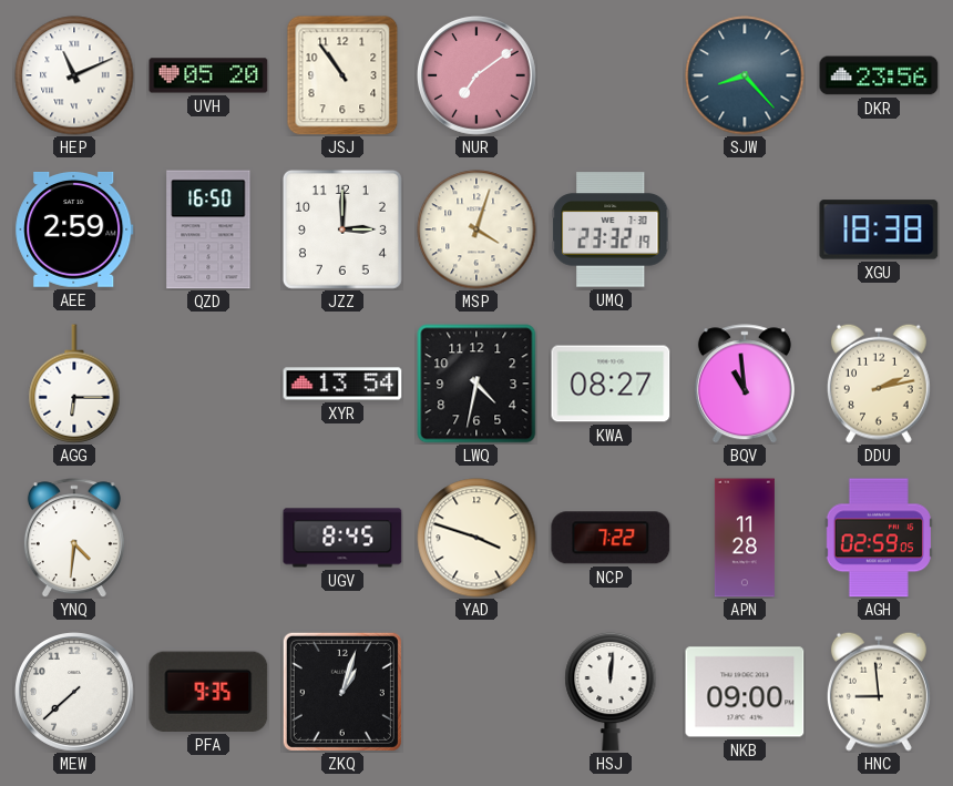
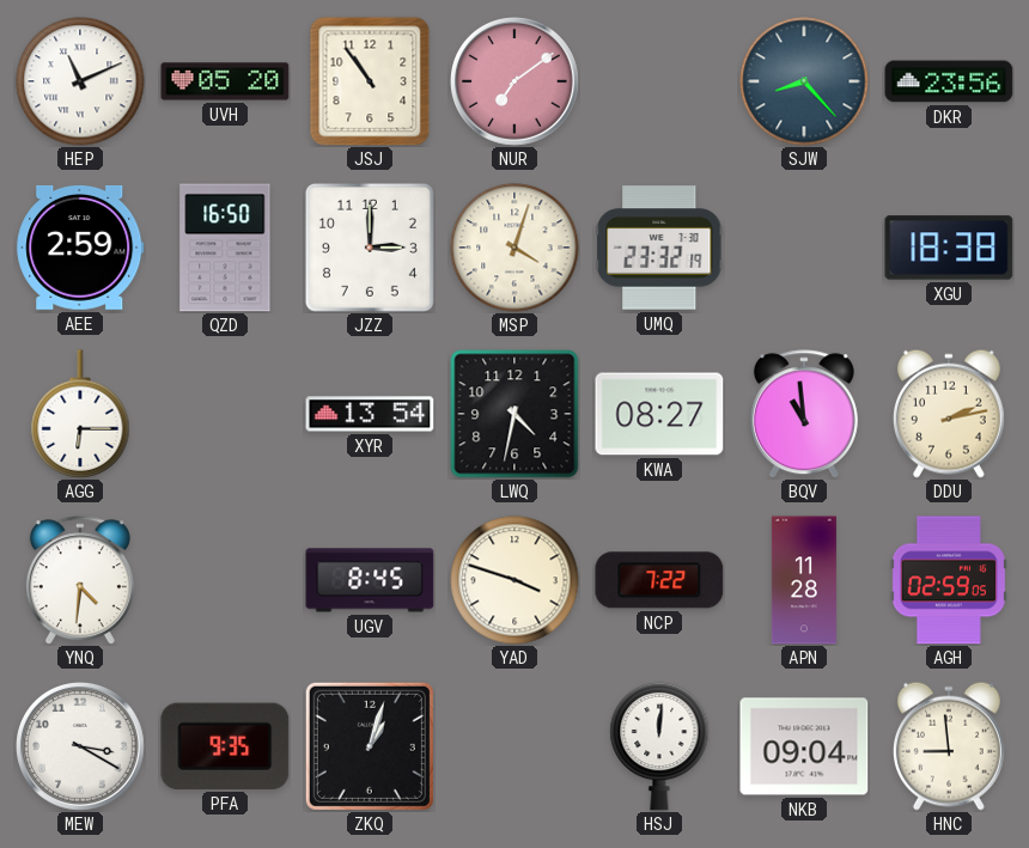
MEW: 7:38 -> 3:20
NKB: 09:00 -> 09:04
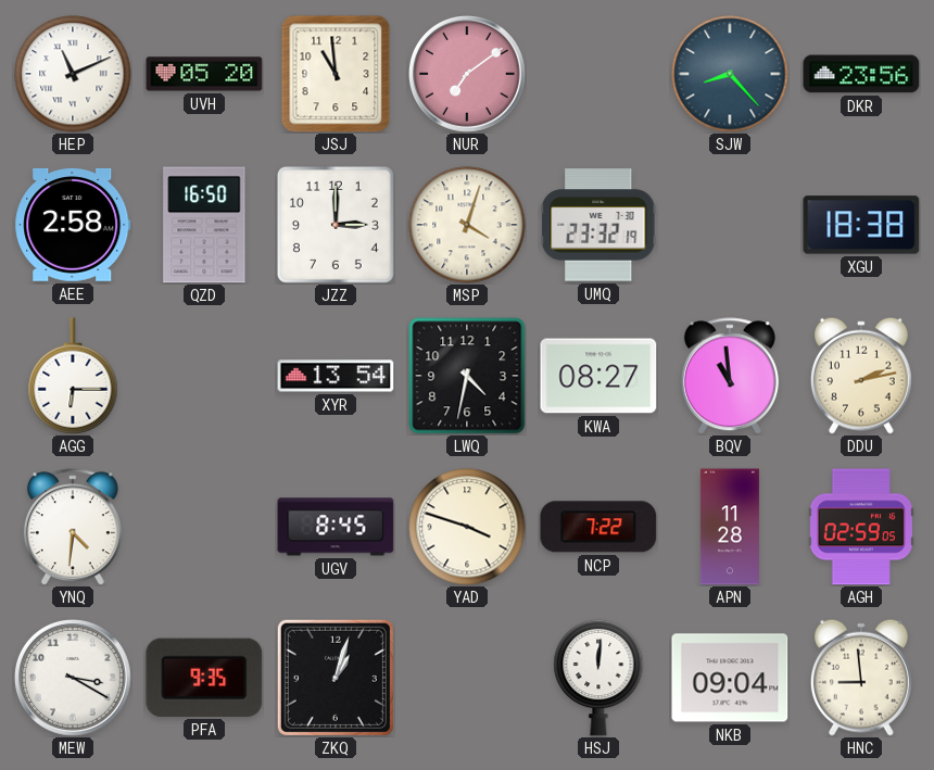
JSJ: 10:54 -> 10:59
AEE: 2:59 -> 2:58
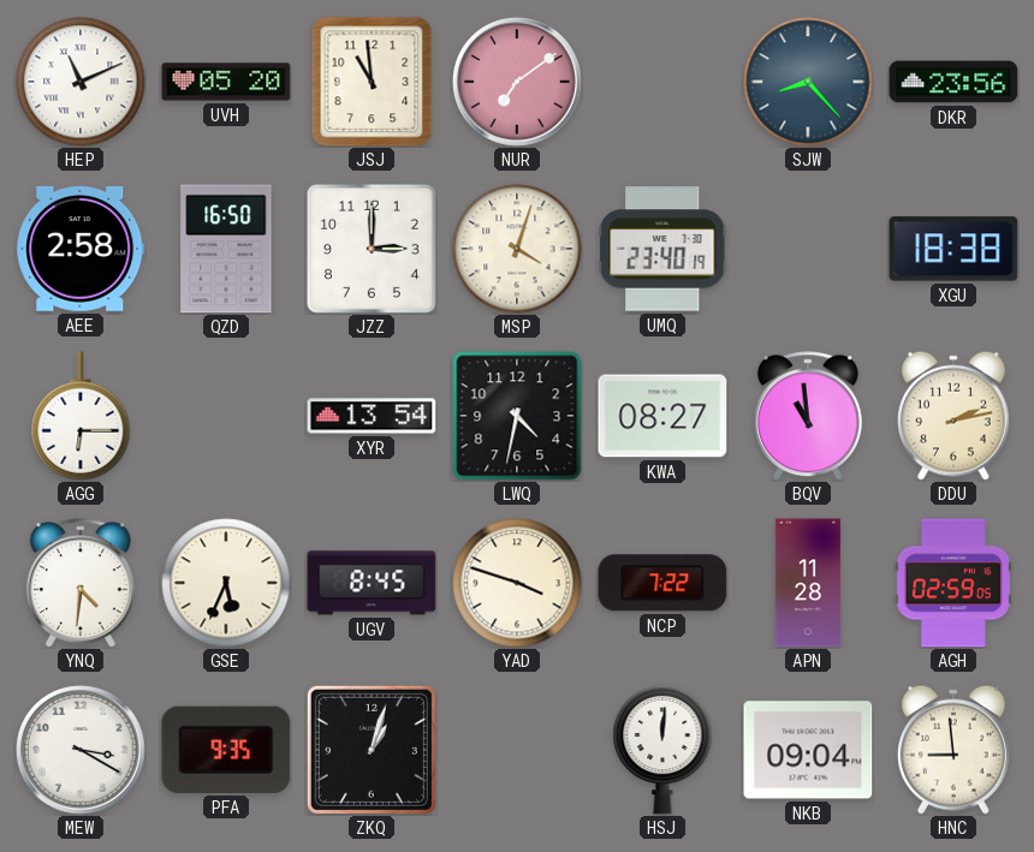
UMQ: 23:32 -> 23:40
GSE: none -> 5:34
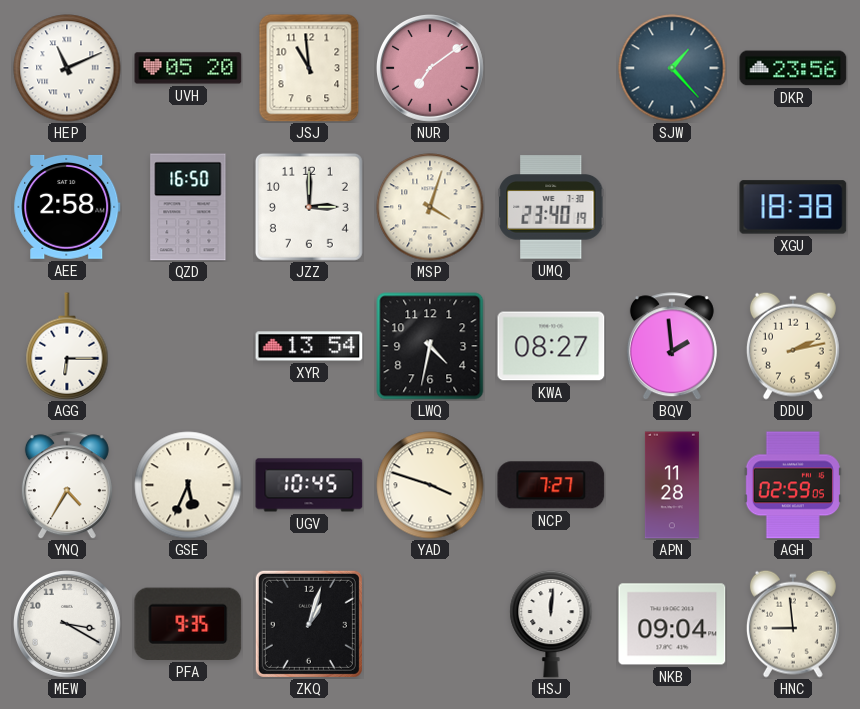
SJW: 8:23 -> 1:23
BQV: 10:59 -> 1:59
YNQ: 4:31 -> 4:35
UGV: 8:45 -> 10:45
NCP: 7:22 -> 7:27
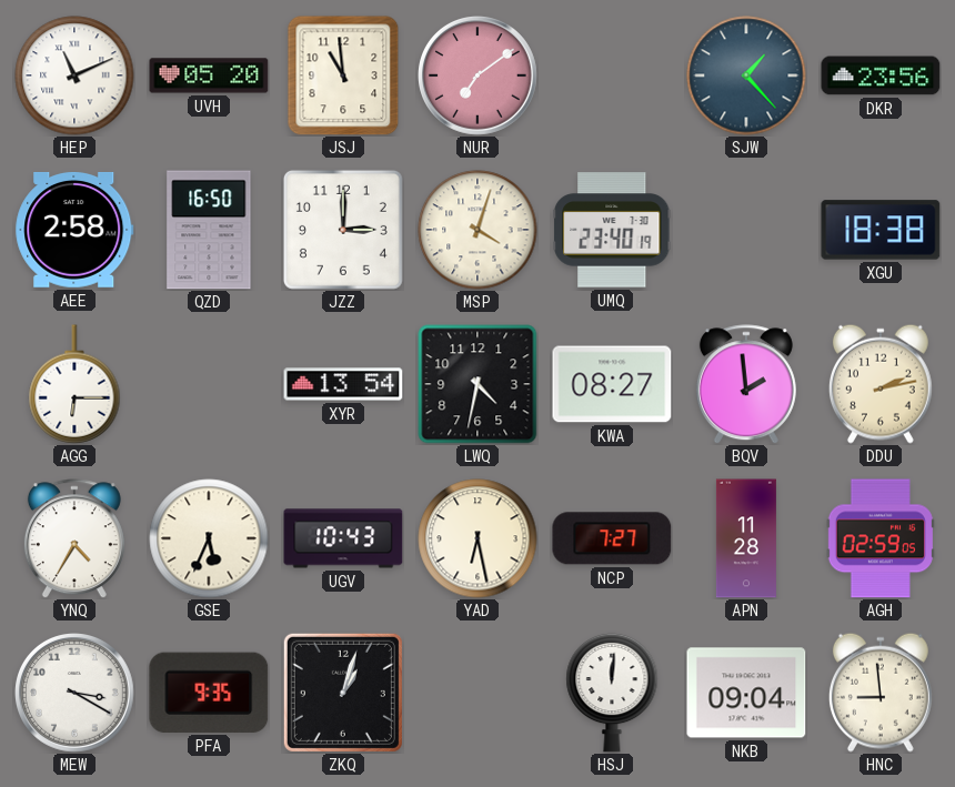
UGV: 10:45 -> 10:43
YAD: 3:48 -> 6:28
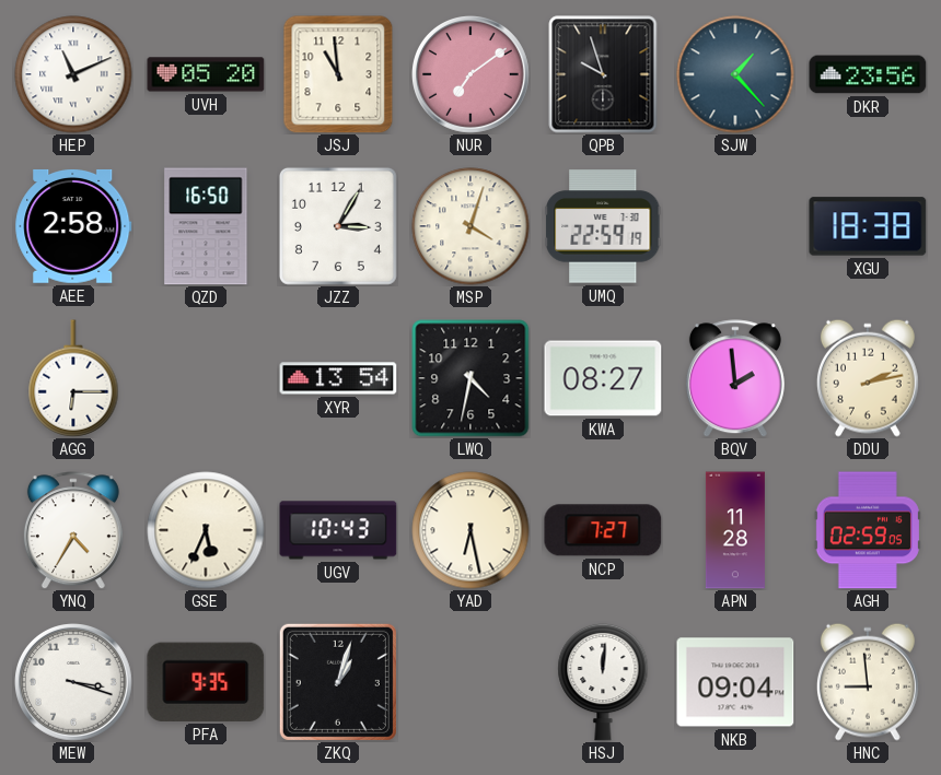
QPB: none -> 9:57
JZZ: 3:00 -> 3:05
UMQ: 23:40 -> 22:59
MEW: 3:20 -> 3:18
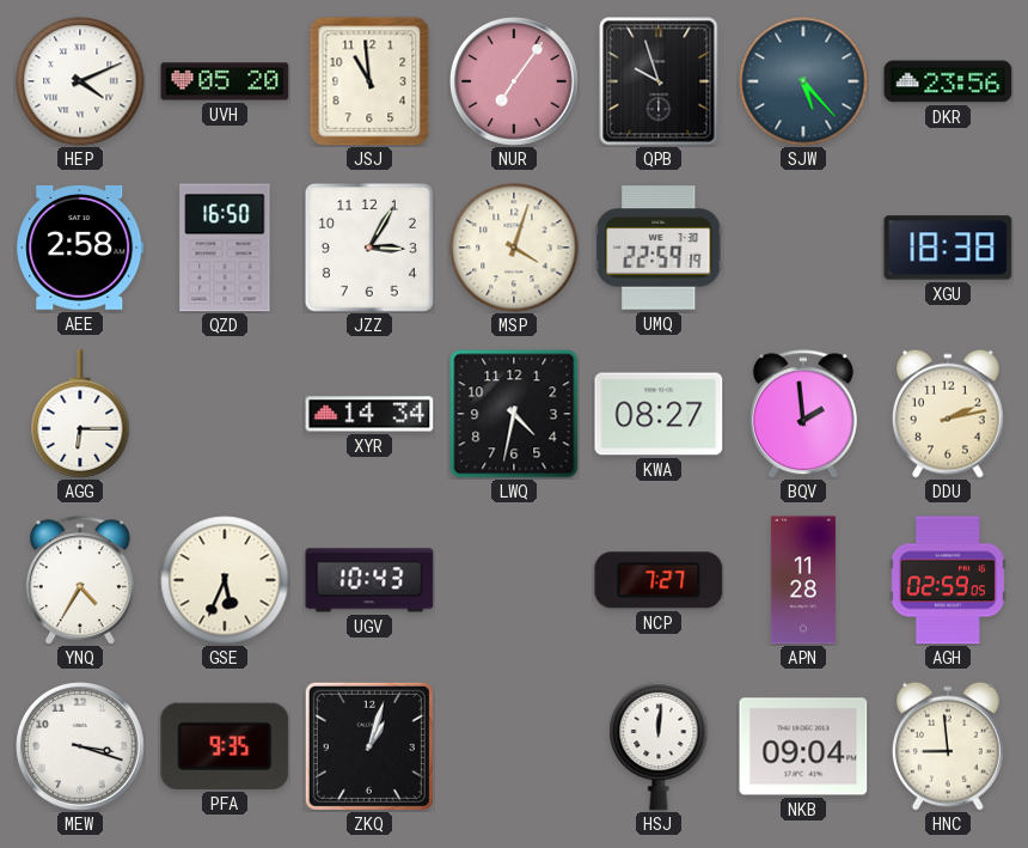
HEP: 11:11 -> 4:11
NUR: 7:09 -> 7:06
SJW: 1:23 -> 5:23
XYR: 13:54 -> 14:34
YAD: 6:28 -> none
